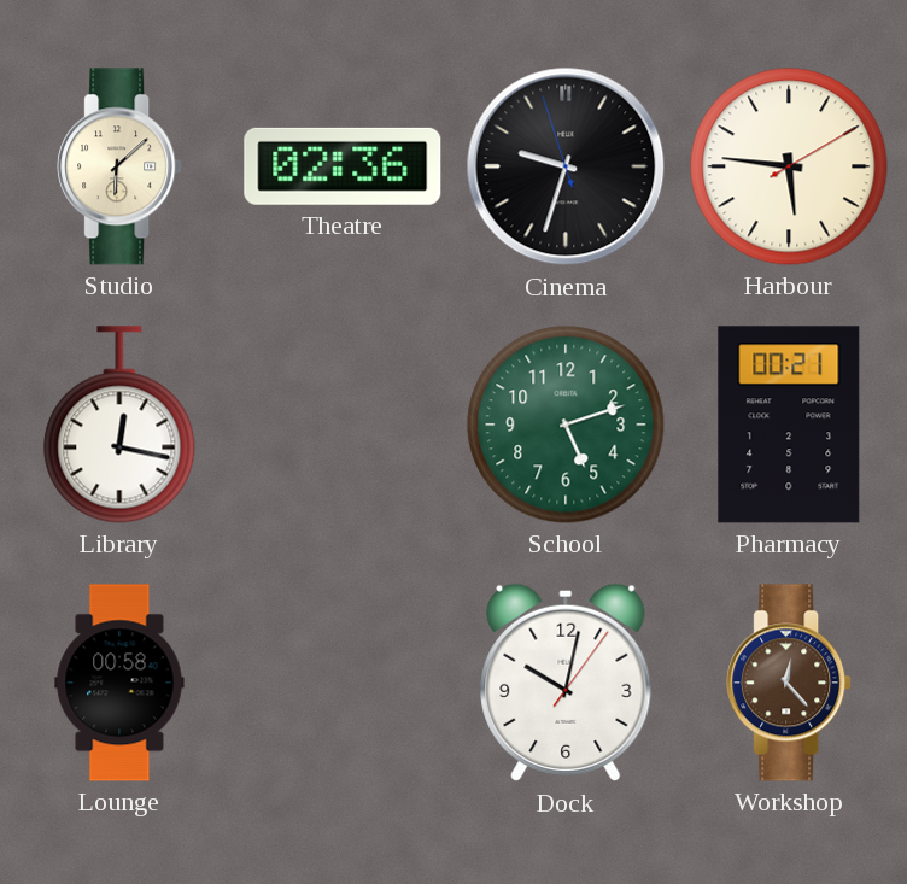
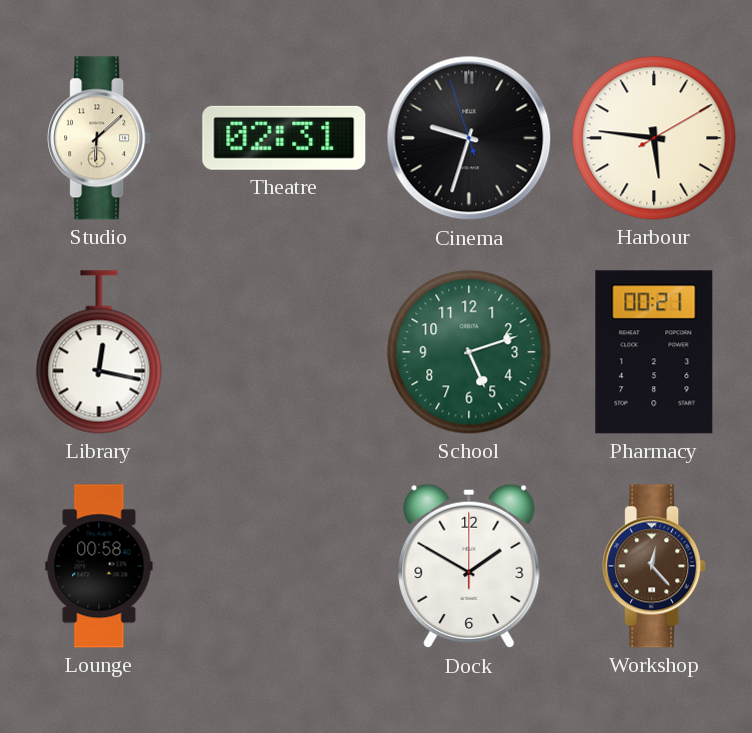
Theatre: 02:36 -> 02:31
Dock: 10:02 -> 1:50
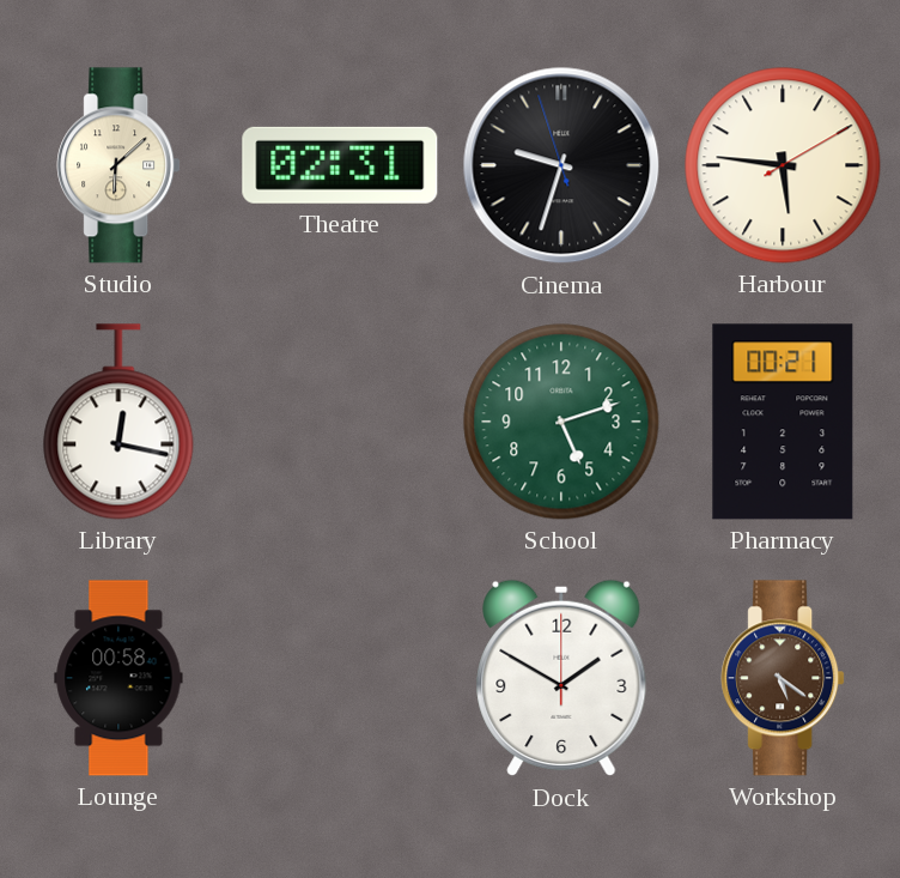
Workshop: 12:23 -> 5:21
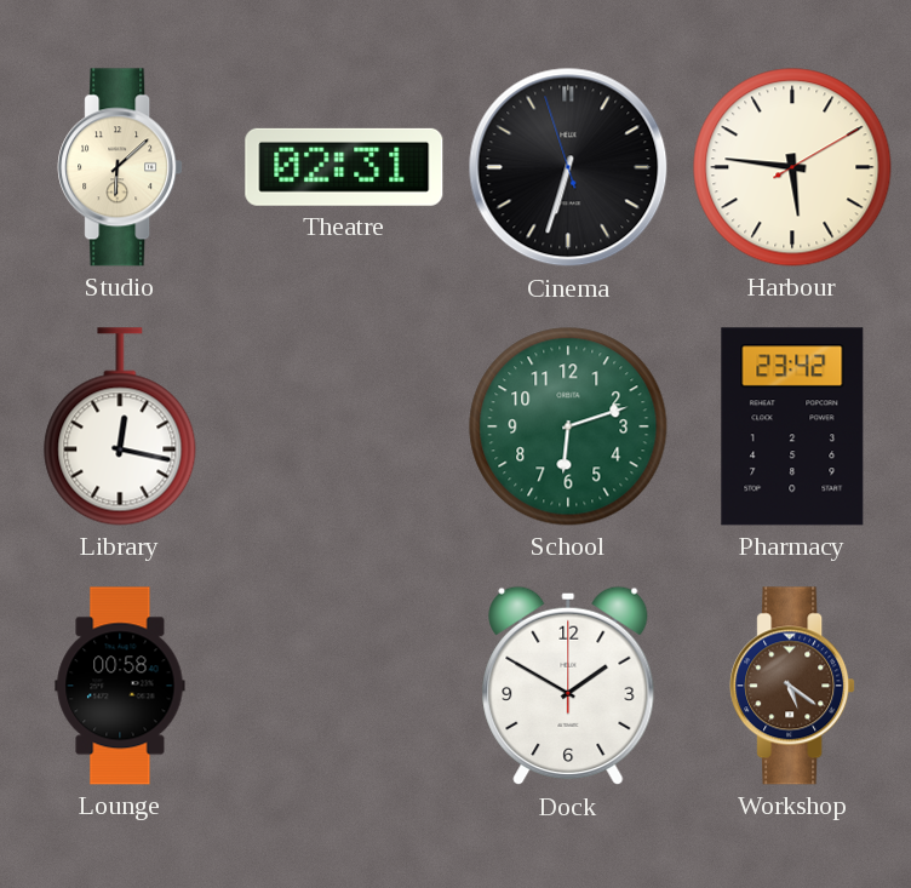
Cinema: 9:32 -> 6:32
School: 5:12 -> 6:12
Pharmacy: 00:21 -> 23:42
